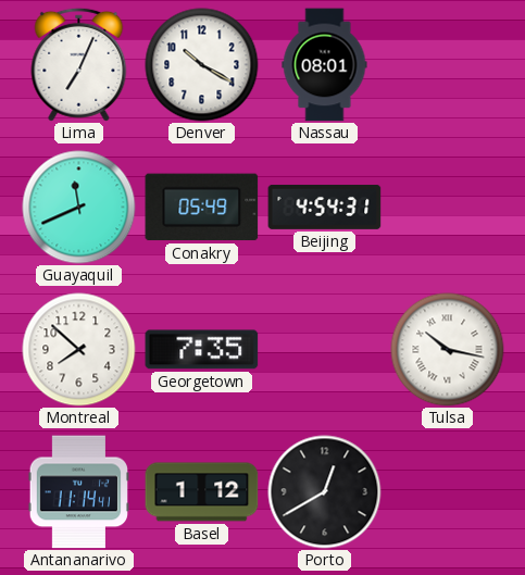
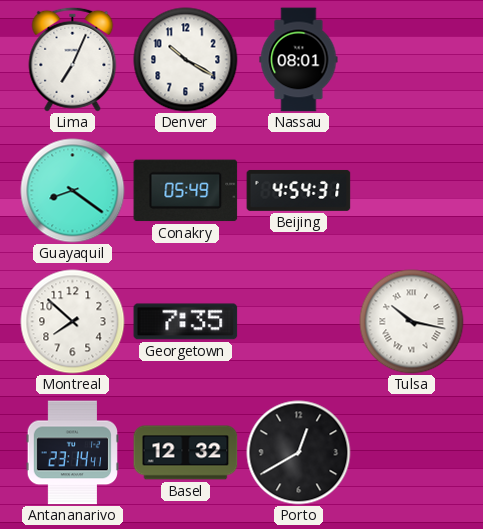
Guayaquil: 11:41 -> 8:21
Antananarivo: 11:14 -> 23:14
Basel: 1:12 -> 12:32
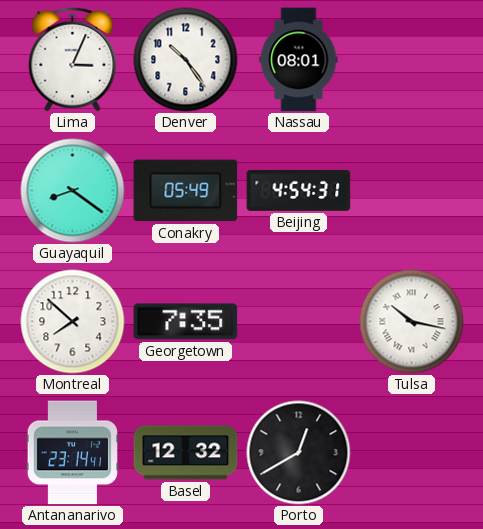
Lima: 7:04 -> 3:04
Denver: 10:20 -> 10:24
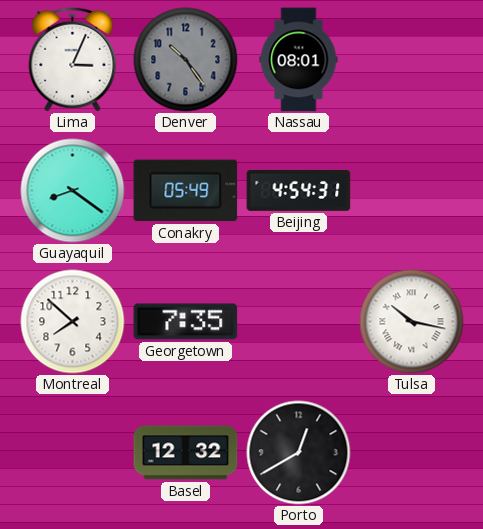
Denver dial: white -> grey
Antananarivo: 23:14 -> none
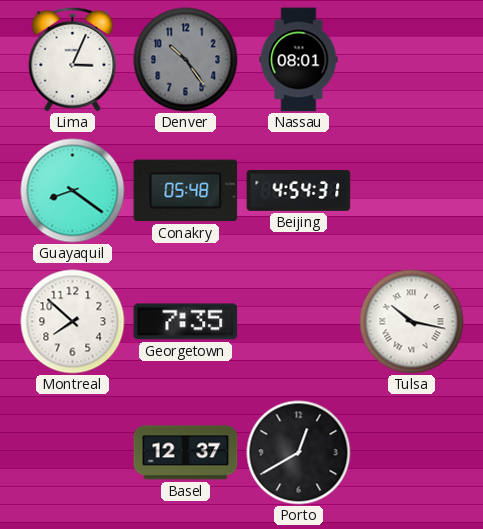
Conakry: 05:49 -> 05:48
Basel: 12:32 -> 12:37
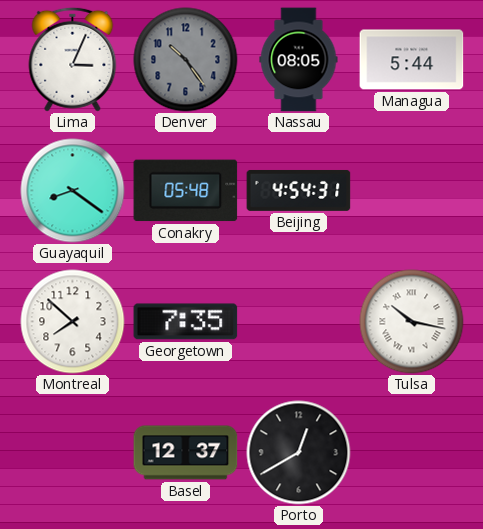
Nassau: 08:01 -> 08:05
Managua: none -> 5:44
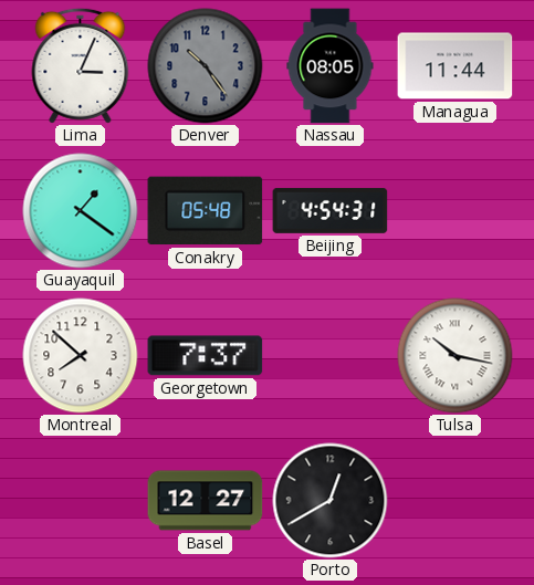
Managua: 5:44 -> 11:44
Guayaquil: 8:21 -> 1:21
Georgetown: 7:35 -> 7:37
Basel: 12:37 -> 12:27
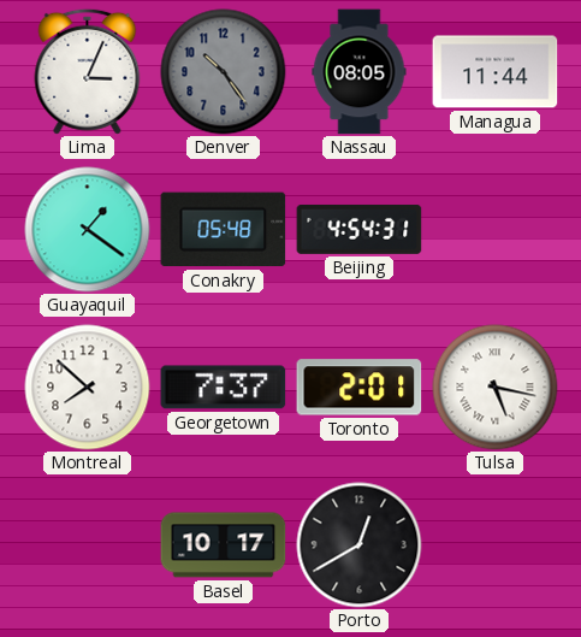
Toronto: none -> 2:01
Tulsa: 10:17 -> 5:17
Basel: 12:27 -> 10:17
